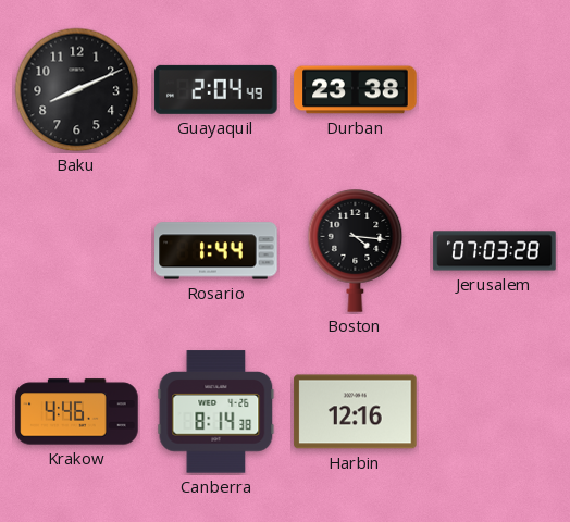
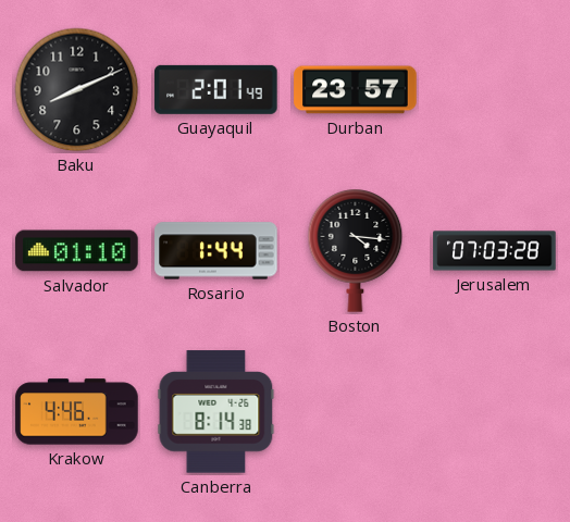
Guayaquil: 2:04 -> 2:01
Durban: 23:38 -> 23:57
Salvador: none -> 01:10
Harbin: 12:16 -> none
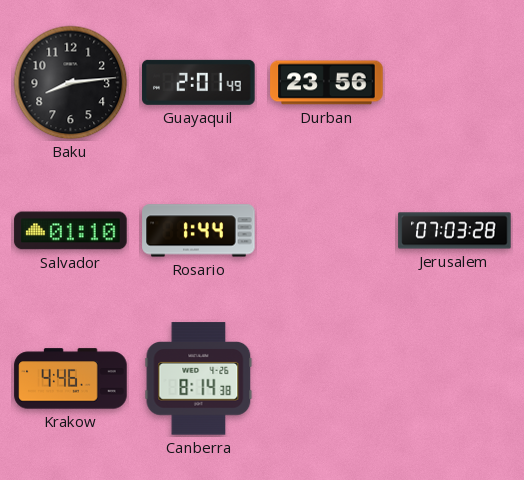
Baku: 8:11 -> 8:14
Durban: 23:57 -> 23:56
Boston: 4:16 -> none
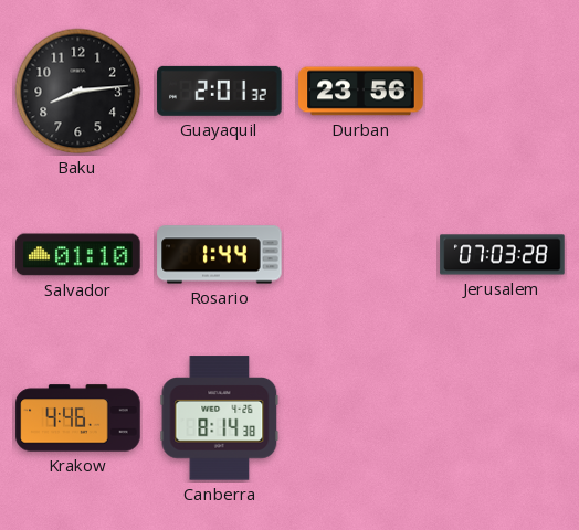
Guayaquil: 2:01:49 -> 2:01:32
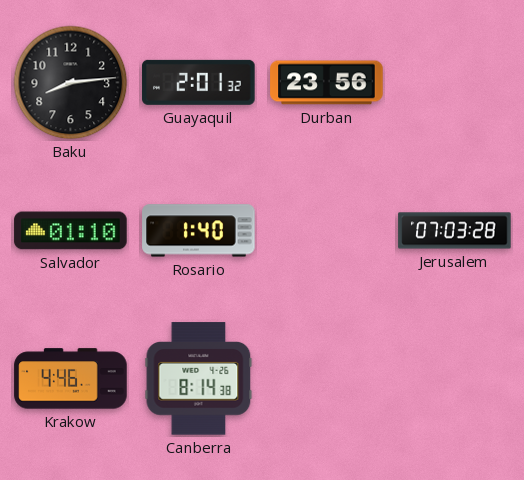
Rosario: 1:44 -> 1:40
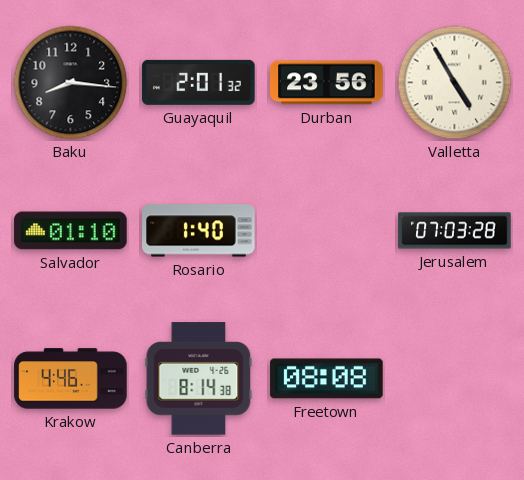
Baku: 8:14 -> 8:16
Valletta: none -> 4:55
Freetown: none -> 08:08
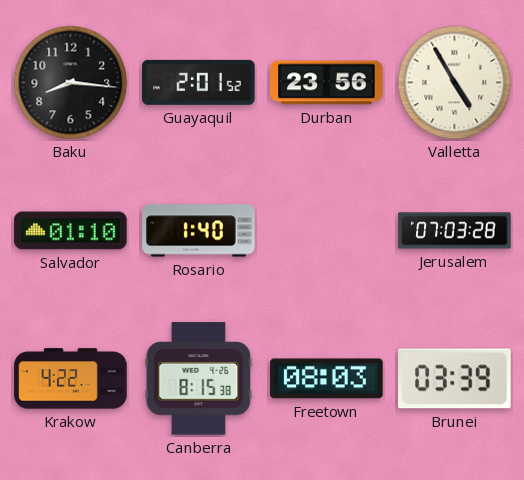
Guayaquil: 2:01:32 -> 2:01:52
Krakow: 4:46 -> 4:22
Canberra: 8:14 -> 8:15
Freetown: 08:08 -> 08:03
Brunei: none -> 03:39
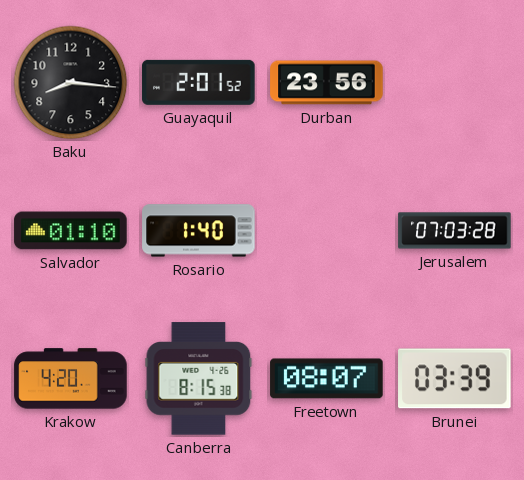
Valletta: 4:55 -> none
Krakow: 4:22 -> 4:20
Freetown: 08:03 -> 08:07
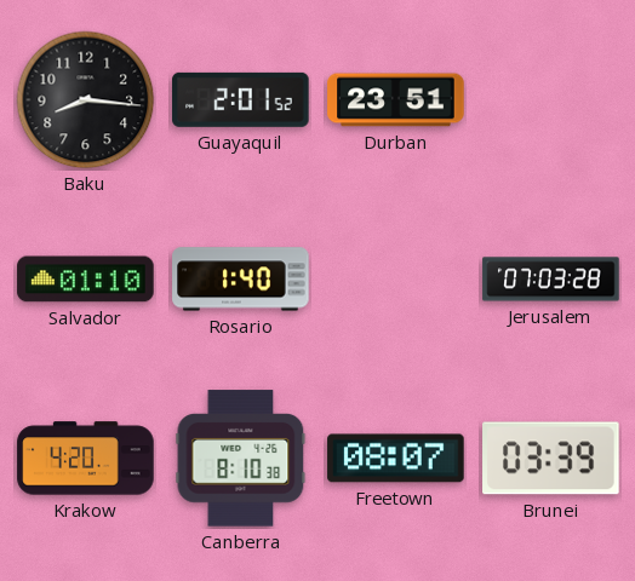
Durban: 23:56 -> 23:51
Canberra: 8:15 -> 8:10
